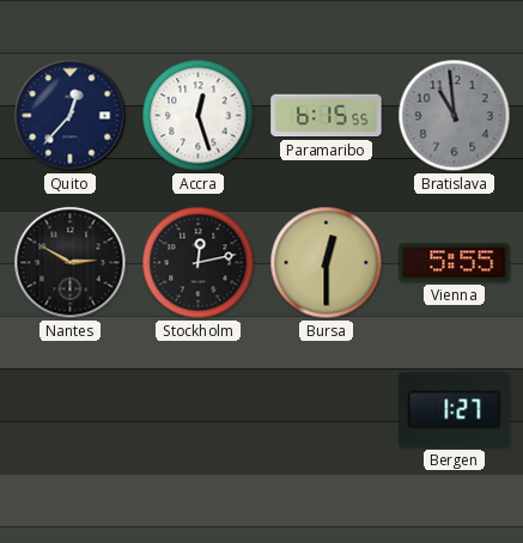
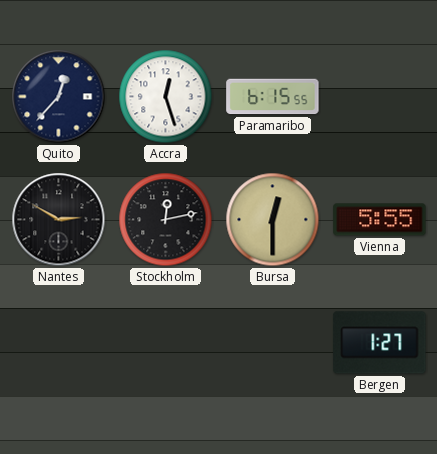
Bratislava: 10:59 -> none
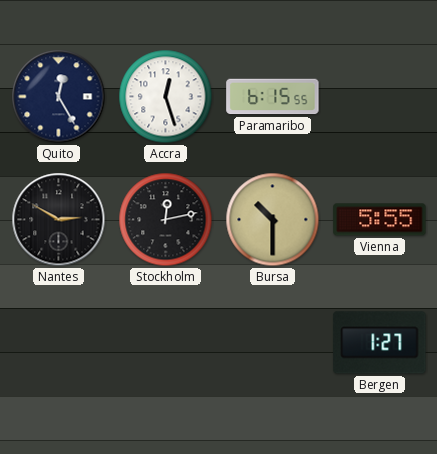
Quito: 12:37 -> 12:25
Bursa: 12:30 -> 10:30
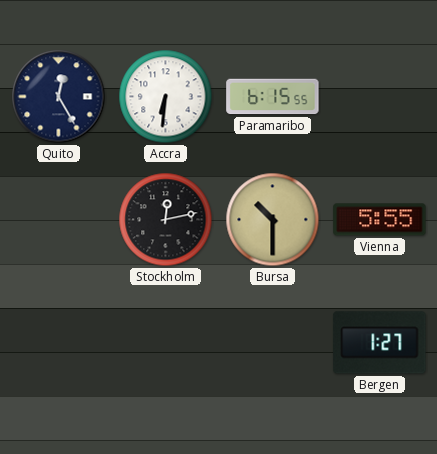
Accra: 12:27 -> 6:31
Nantes: 2:50 -> none
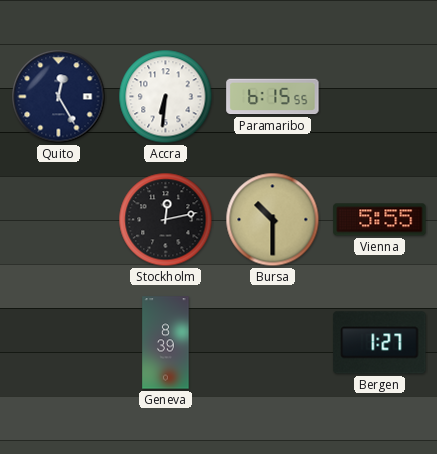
Geneva: none -> 8:39
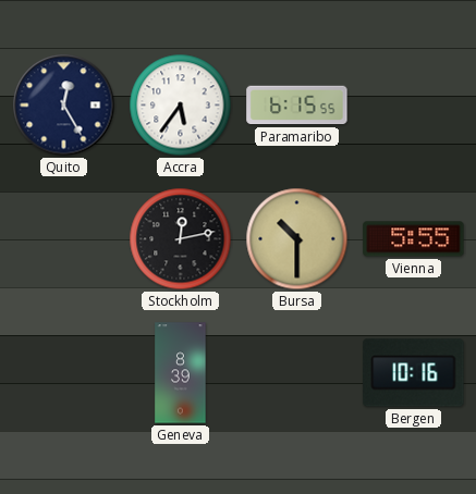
Accra: 6:31 -> 5:36
Bergen: 1:27 -> 10:16
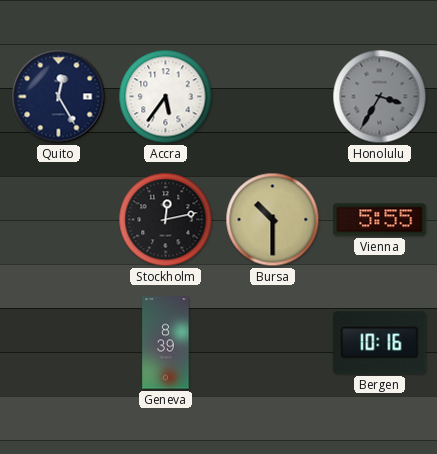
Paramaribo: 6:15 -> none
Honolulu: none -> 3:35
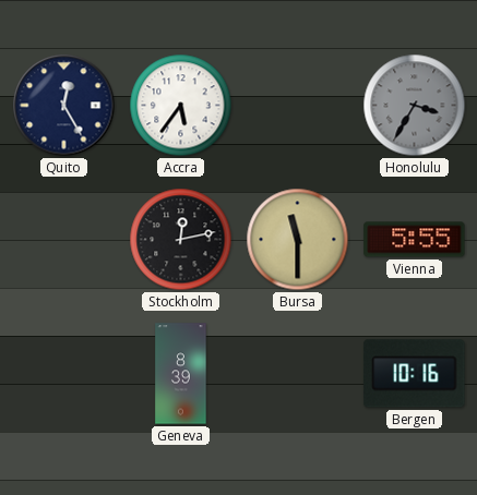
Bursa: 10:30 -> 11:30
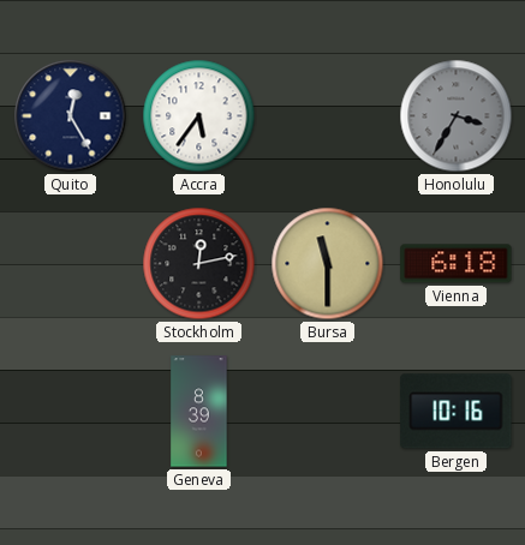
Vienna: 5:55 -> 6:18
